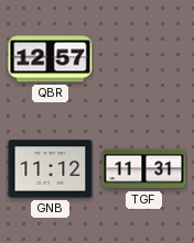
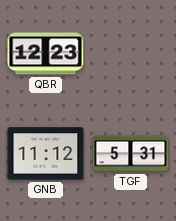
QBR: 12:57 -> 12:23
TGF: 11:31 -> 5:31
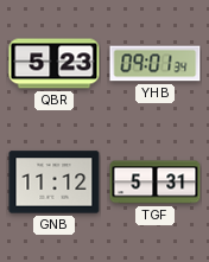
QBR: 12:23 -> 5:23
YHB: none -> 09:01
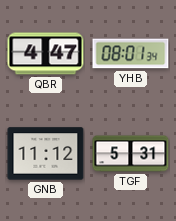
QBR: 5:23 -> 4:47
YHB: 09:01 -> 08:01
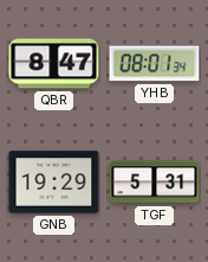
QBR: 4:47 -> 8:47
GNB: 11:12 -> 19:29
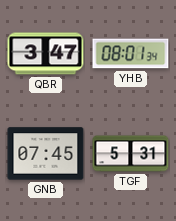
QBR: 8:47 -> 3:47
GNB: 19:29 -> 07:45
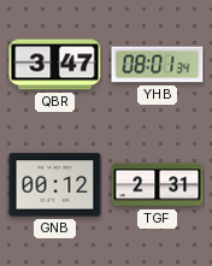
GNB: 07:45 -> 00:12
TGF: 5:31 -> 2:31
